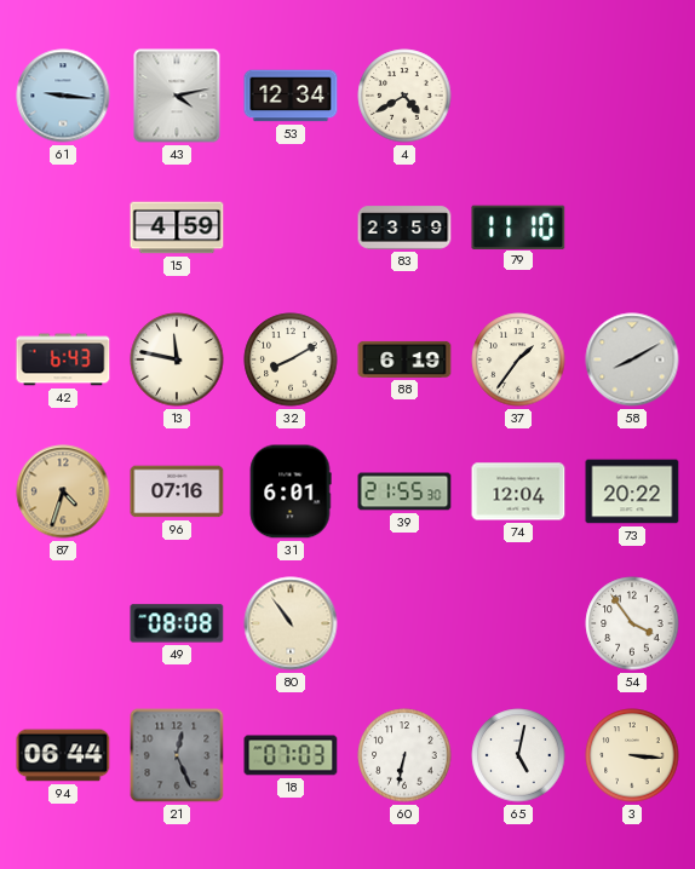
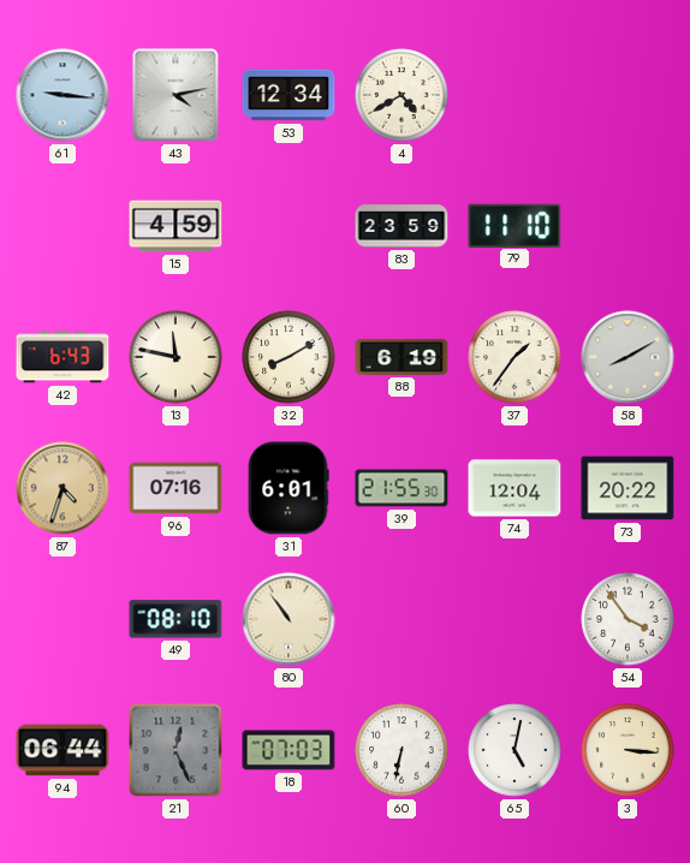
49: 08:08 -> 08:10
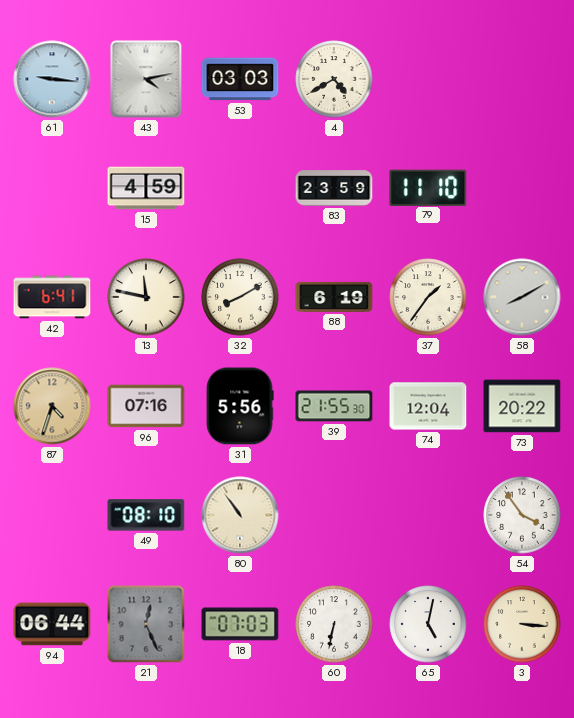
53: 12:34 -> 03:03
42: 6:43 -> 6:41
31: 6:01 -> 5:56
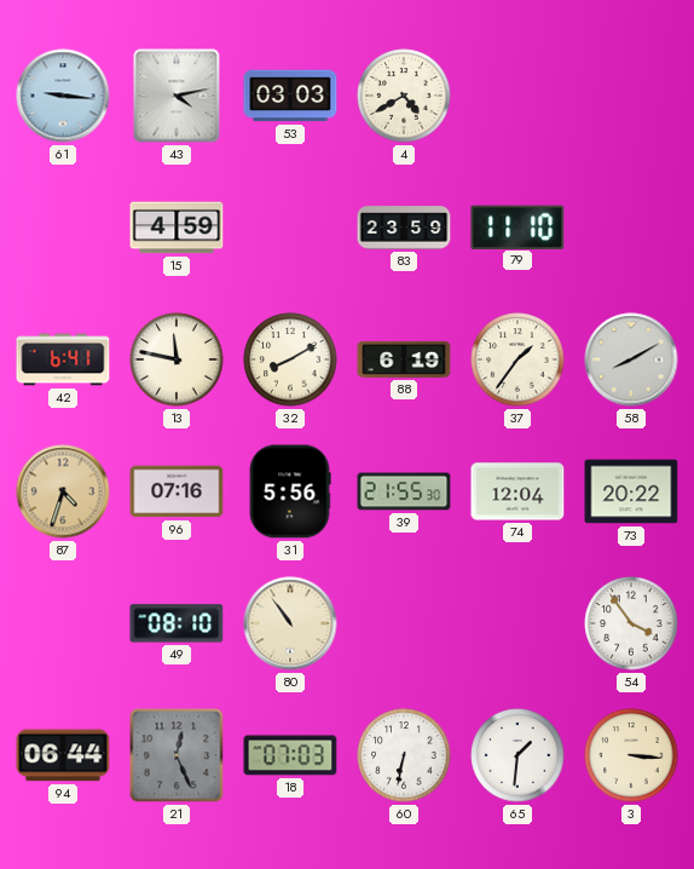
65: 5:02 -> 1:31
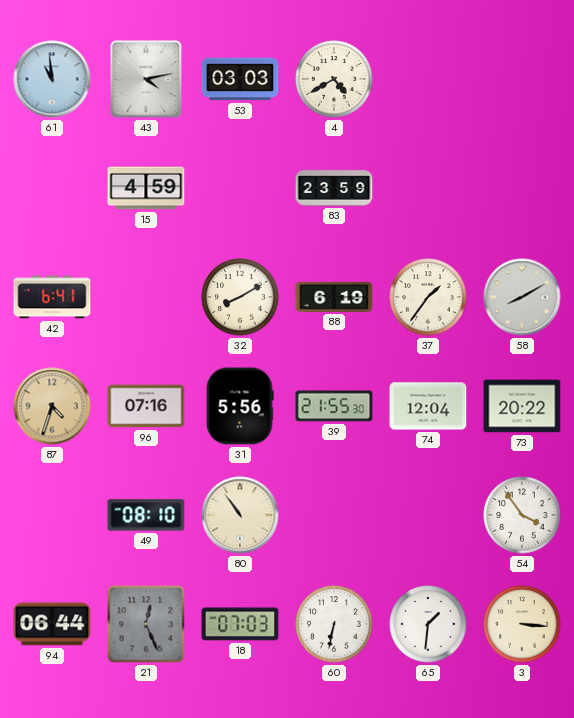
61: 9:16 -> 10:59
79: 11:10 -> none
13: 11:47 -> none
